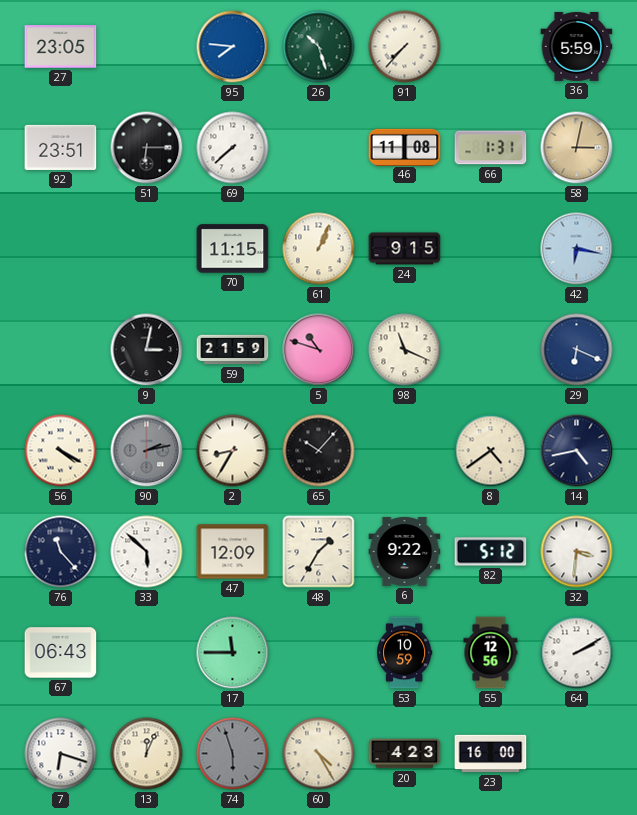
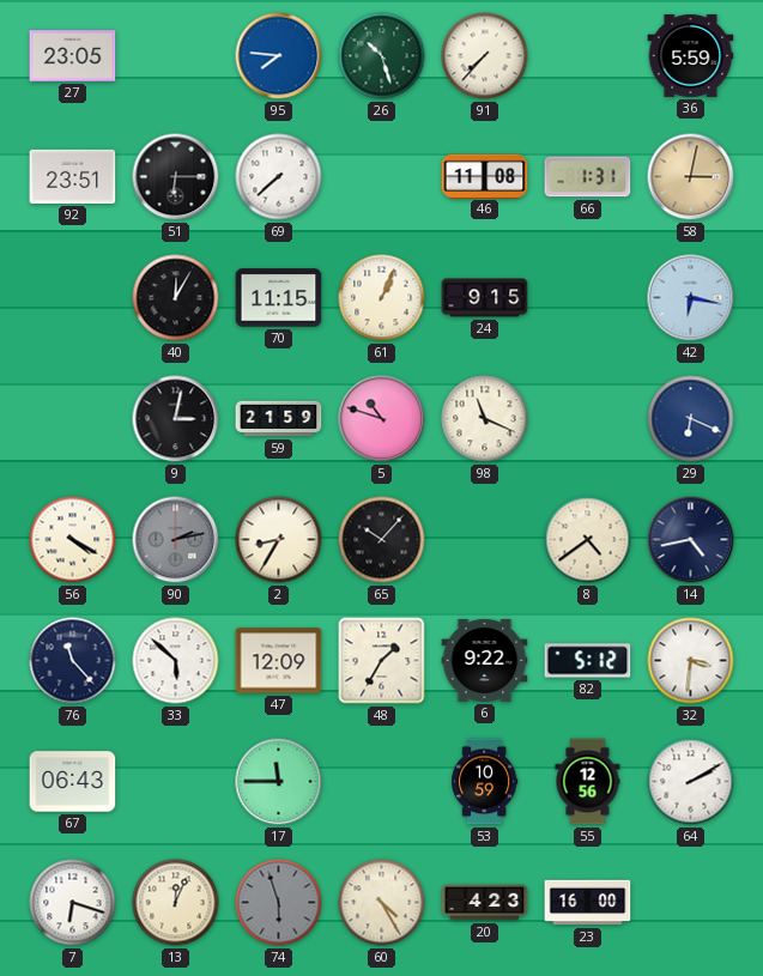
40: none -> 12:05
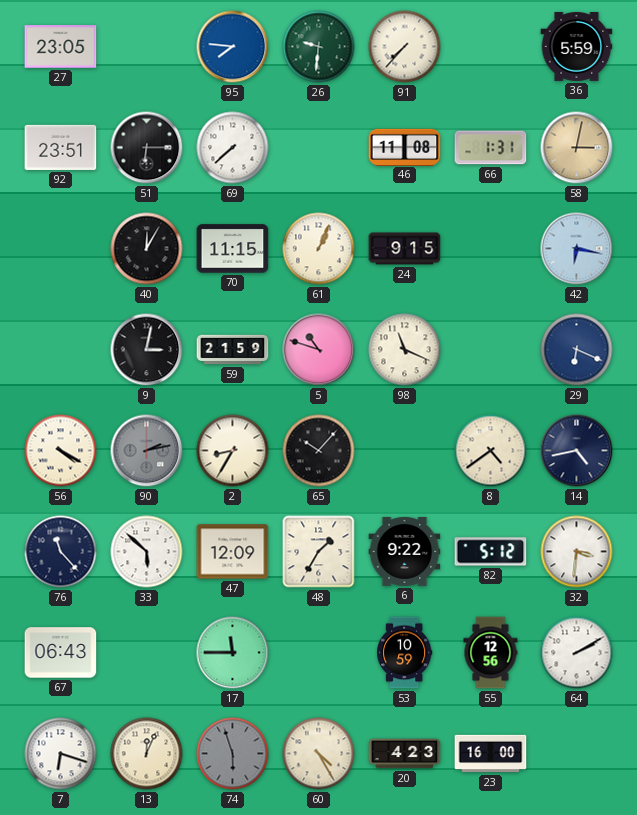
26: 10:27 -> 9:31
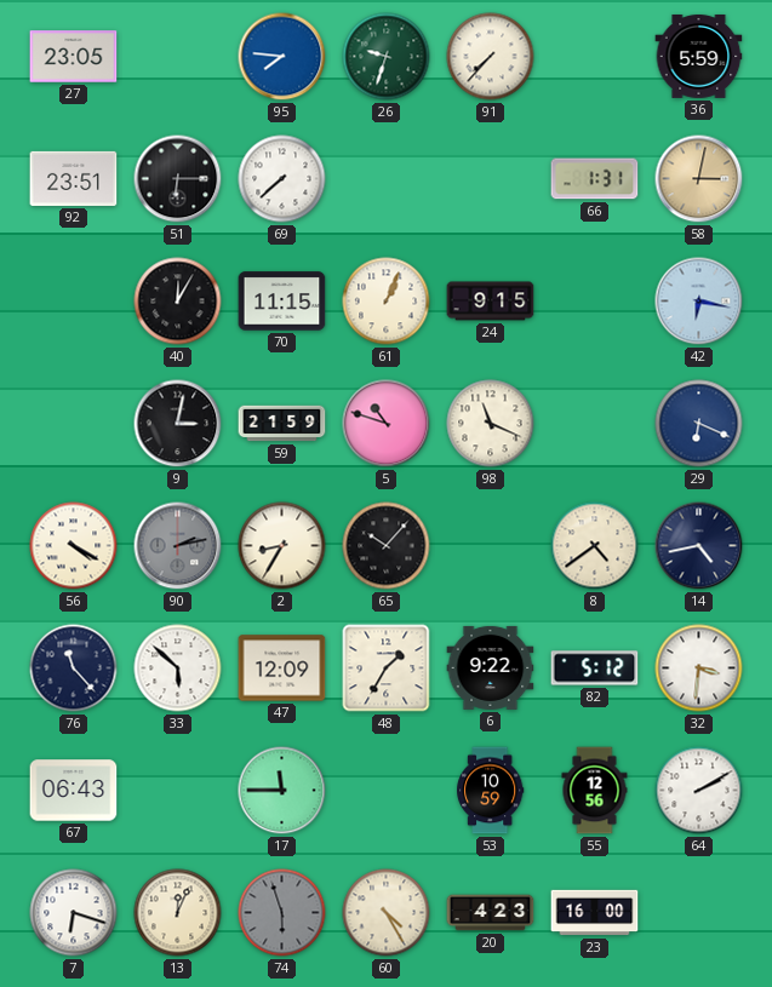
26: 9:31 -> 9:33
46: 11:08 -> none
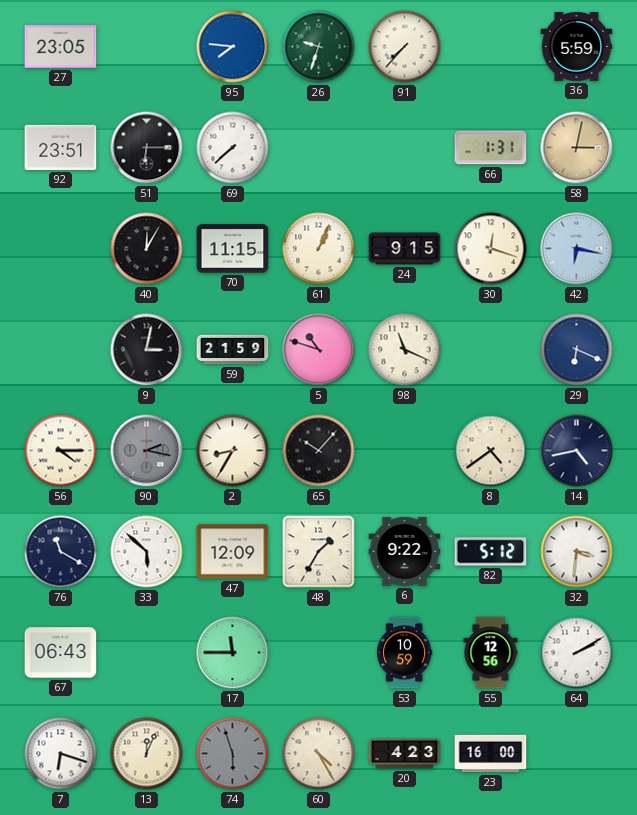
30: none -> 12:18
56: 4:20 -> 4:15
90: 2:13 -> 2:17
76: 11:23 -> 11:20
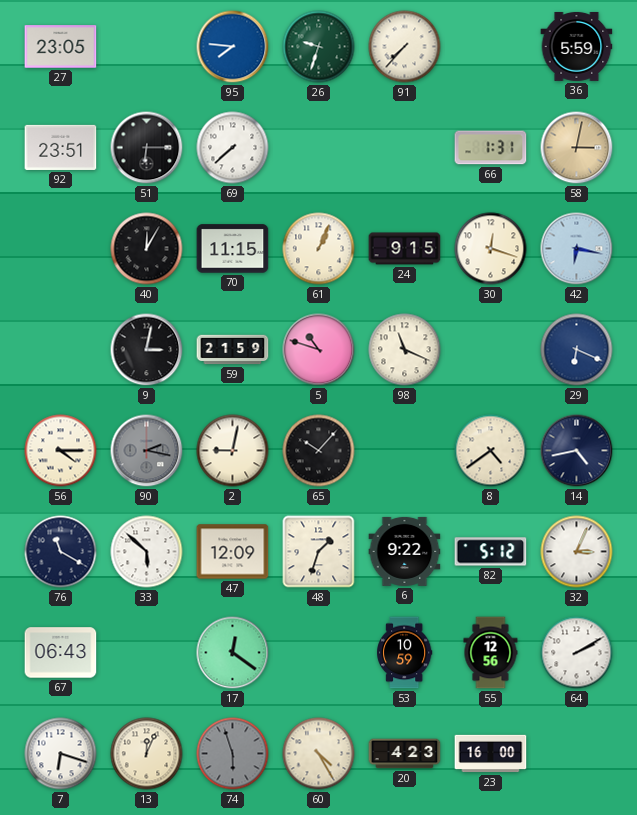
2: 8:35 -> 9:02
48: 1:35 -> 1:33
32: 3:31 -> 3:04
17: 11:45 -> 12:21
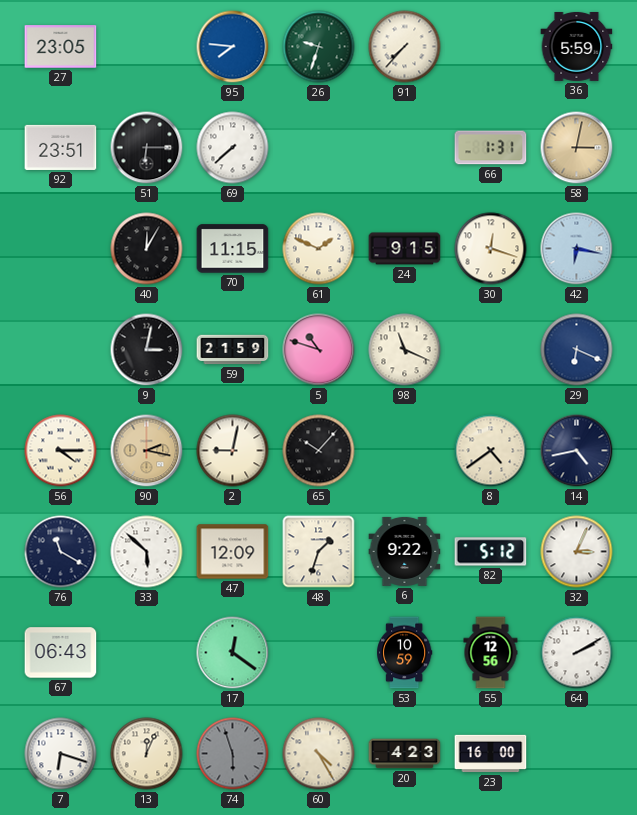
61: 1:04 -> 1:49
90 dial: grey -> champagne
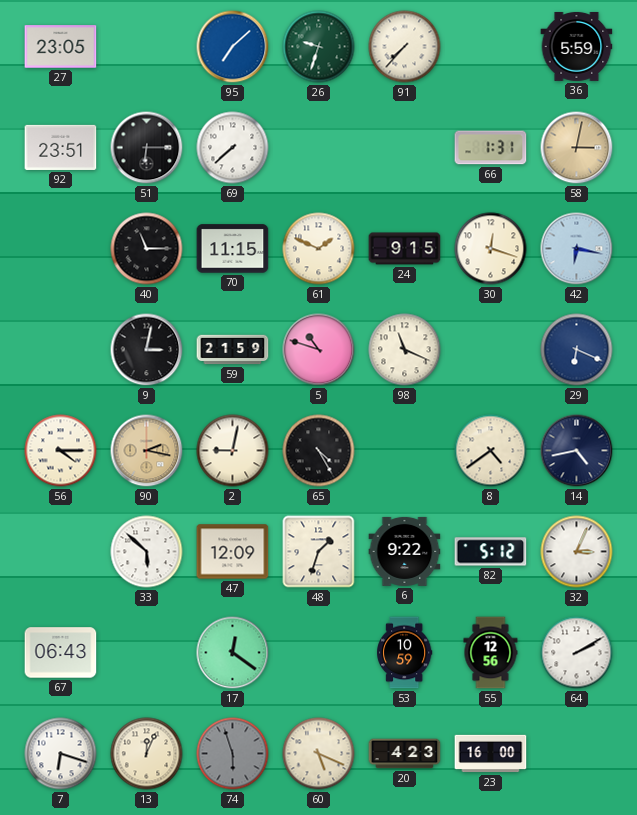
95: 7:46 -> 7:08
40: 12:05 -> 11:15
65: 10:07 -> 4:25
76: 11:20 -> none
60: 4:25 -> 5:19
